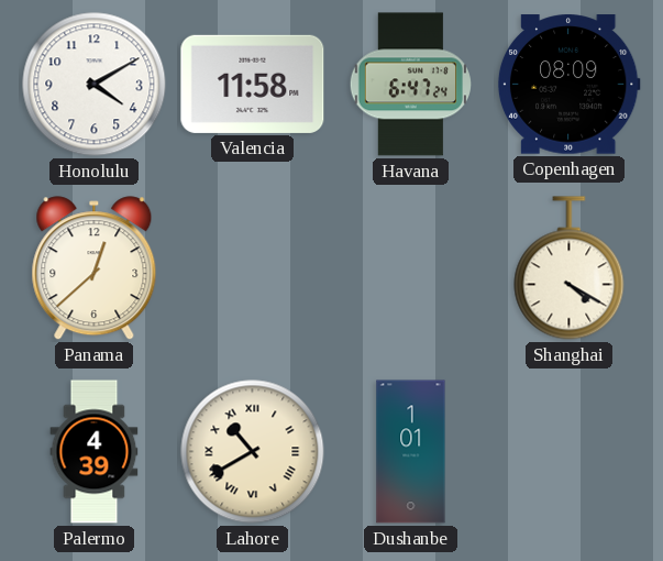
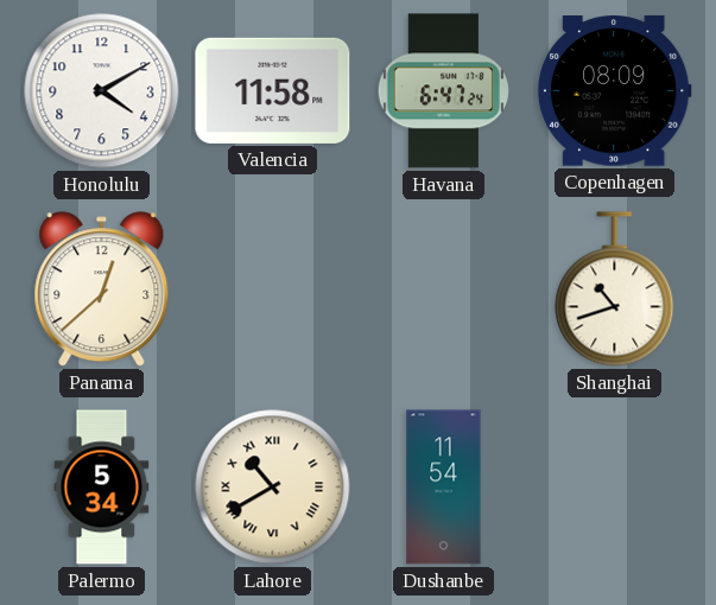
Shanghai: 4:20 -> 10:42
Palermo: 4:39 -> 5:34
Dushanbe: 1:01 -> 11:54
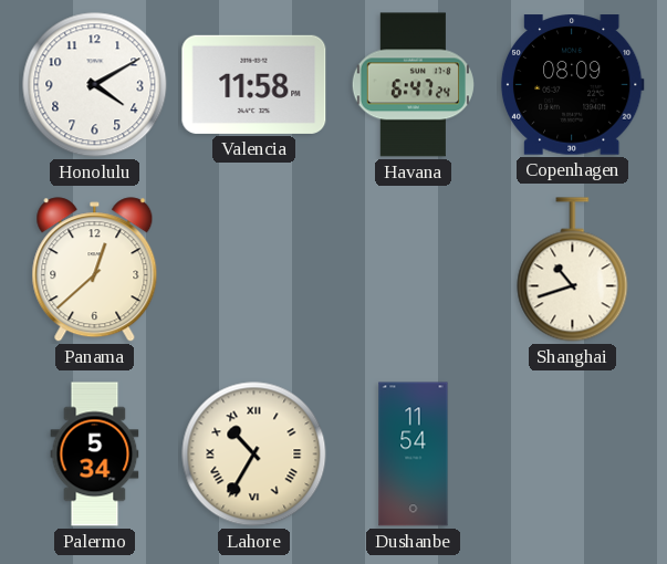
Lahore: 10:40 -> 10:35
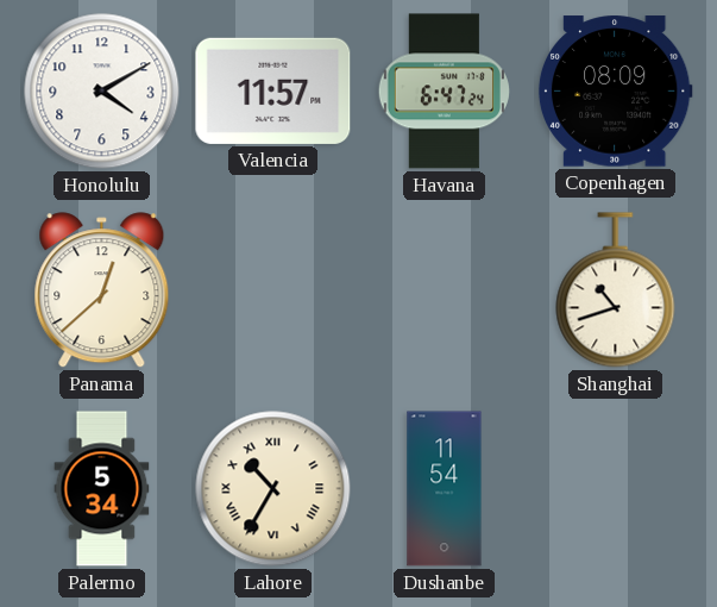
Valencia: 11:58 -> 11:57
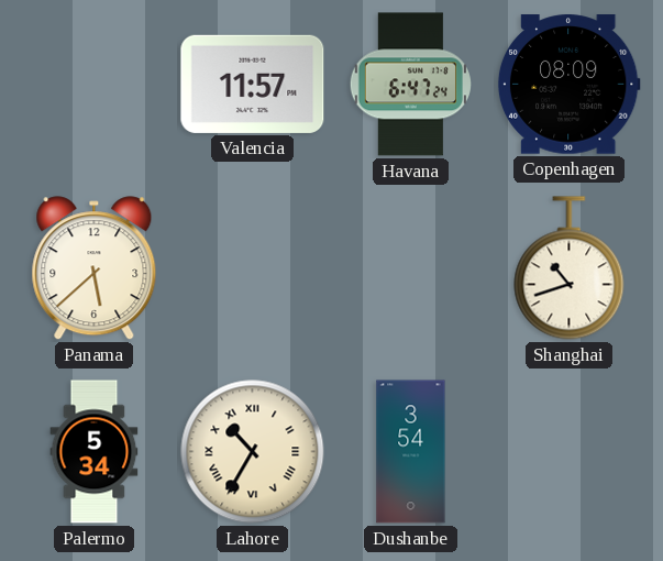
Honolulu: 4:10 -> none
Panama: 12:38 -> 5:38
Dushanbe: 11:54 -> 3:54
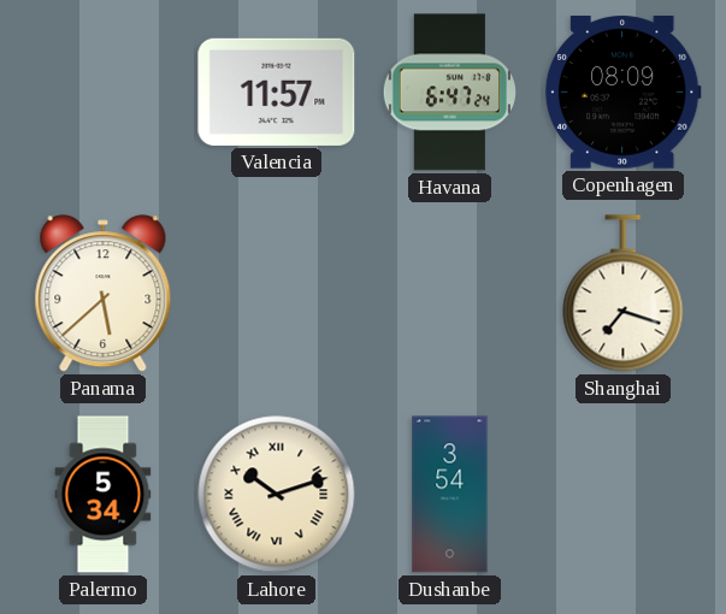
Shanghai: 10:42 -> 7:18
Lahore: 10:35 -> 10:12
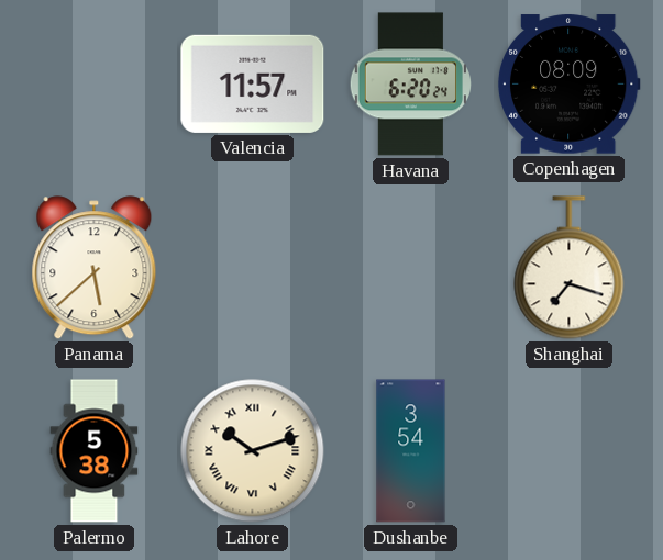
Havana: 6:47 -> 6:20
Palermo: 5:34 -> 5:38
